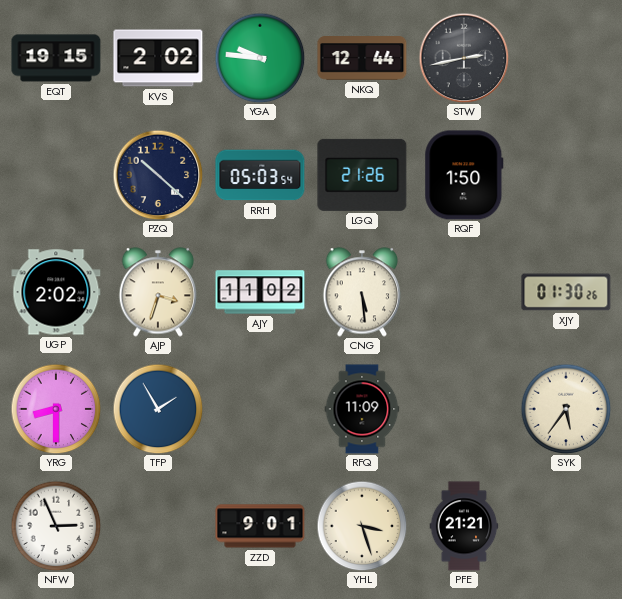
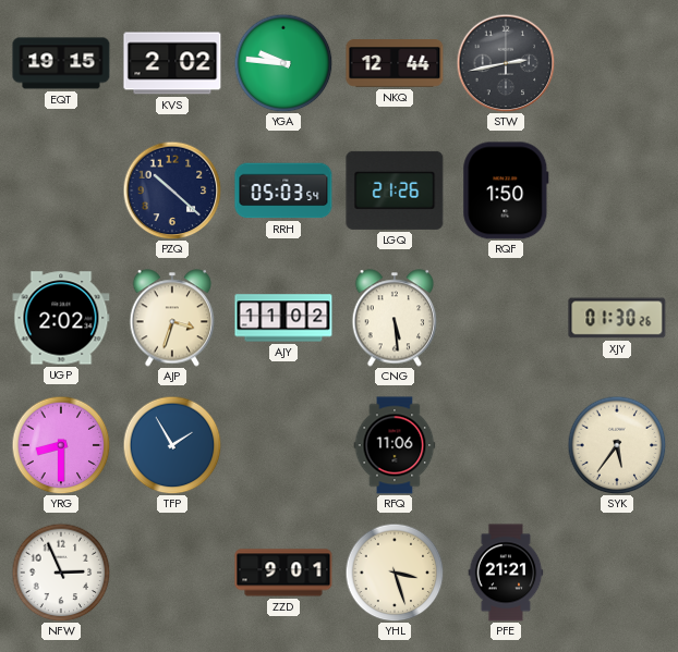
RFQ: 11:09 -> 11:06
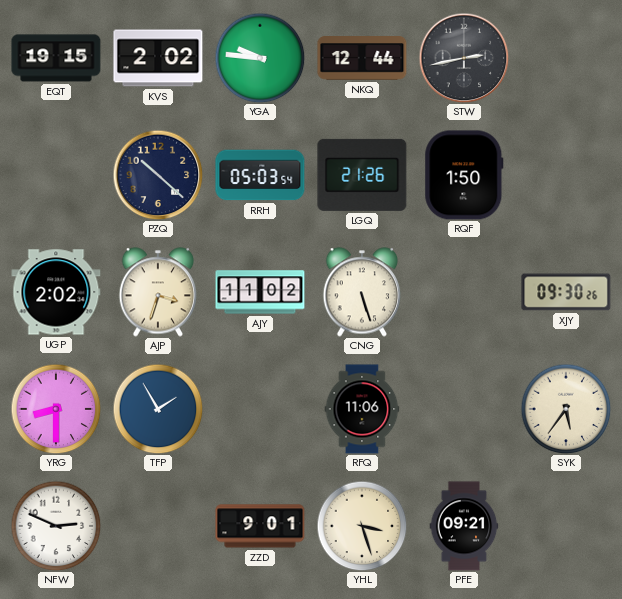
CNG: 5:29 -> 5:27
XJY: 01:30 -> 09:30
NFW: 2:56 -> 2:49
PFE: 21:21 -> 09:21
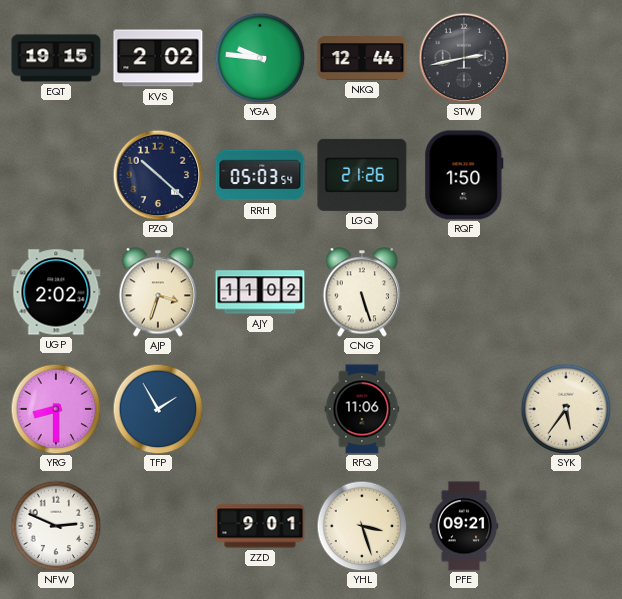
XJY: 09:30 -> none
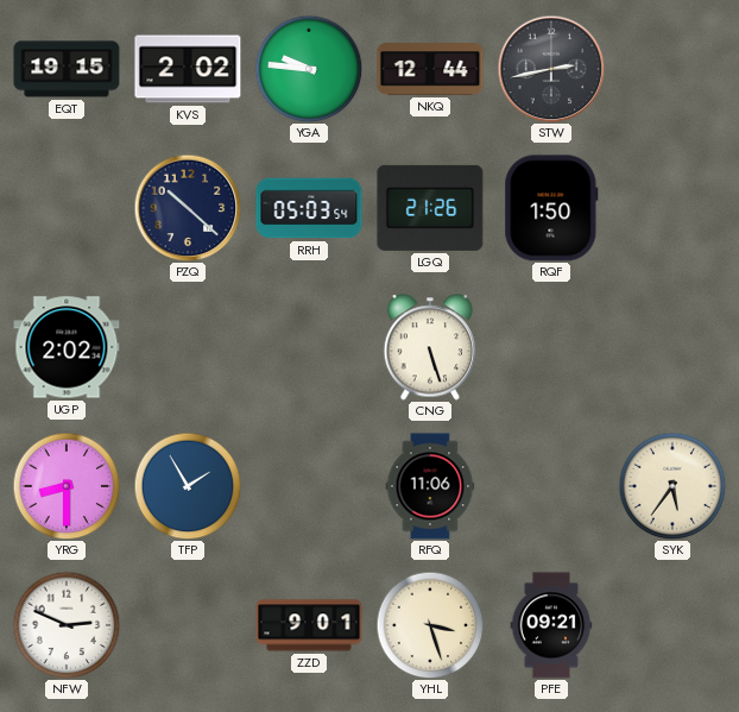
AJP: 3:33 -> none
AJY: 11:02 -> none
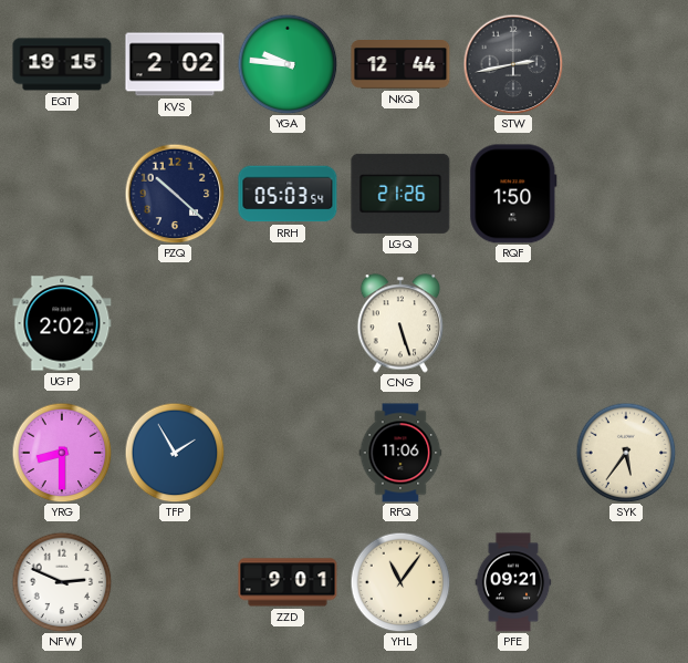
YHL: 3:27 -> 11:06
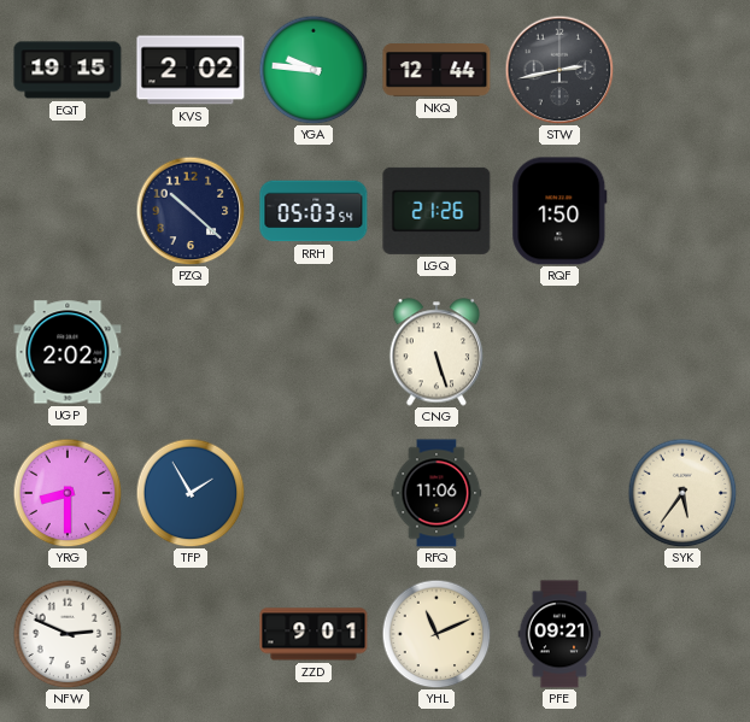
YHL: 11:06 -> 11:11
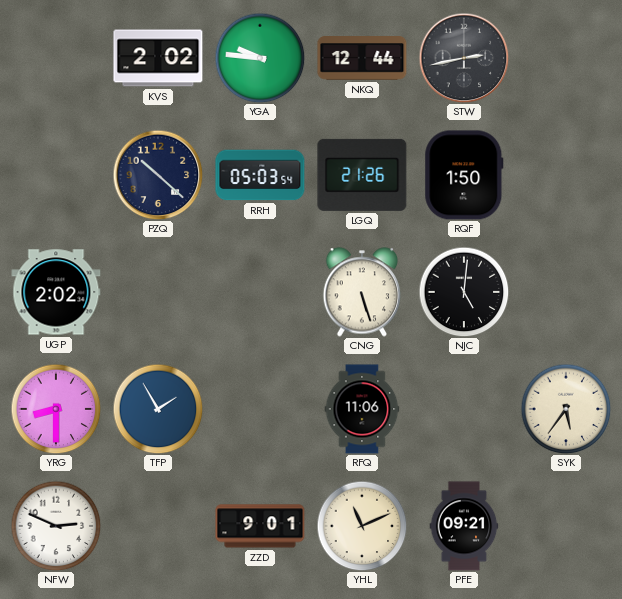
EQT: 19:15 -> none
NJC: none -> 5:01
